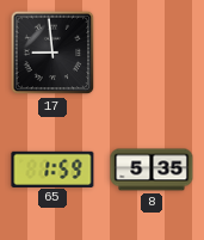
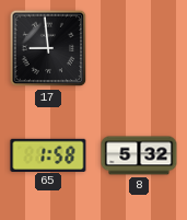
65: 1:59 -> 1:58
8: 5:35 -> 5:32
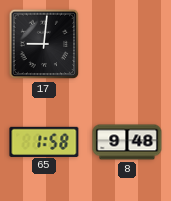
17: 8:59 -> 9:01
8: 5:32 -> 9:48
